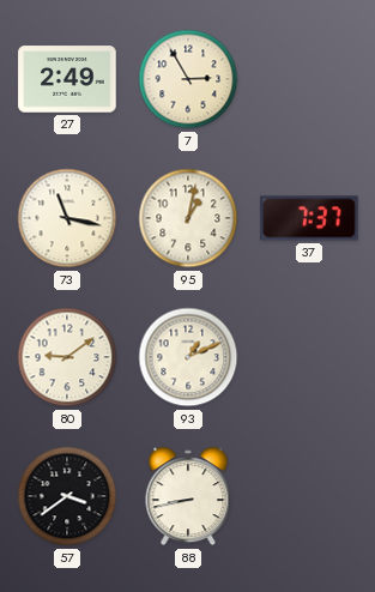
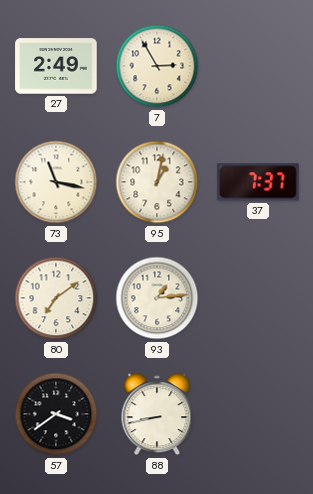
80: 9:09 -> 7:09
93: 1:11 -> 1:14
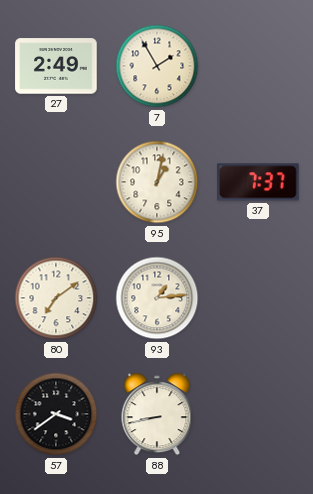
7: 2:55 -> 1:55
73: 11:17 -> none
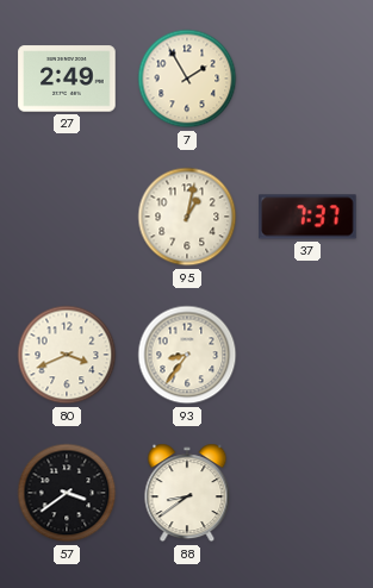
80: 7:09 -> 3:41
93: 1:14 -> 8:36
88: 8:43 -> 8:39
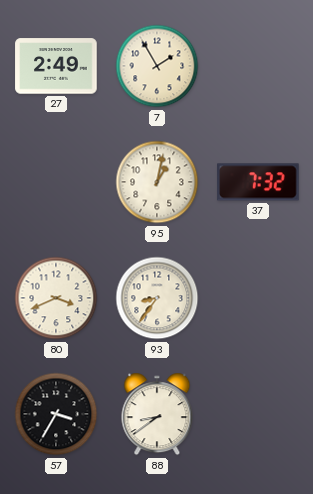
37: 7:37 -> 7:32
57: 3:39 -> 3:35
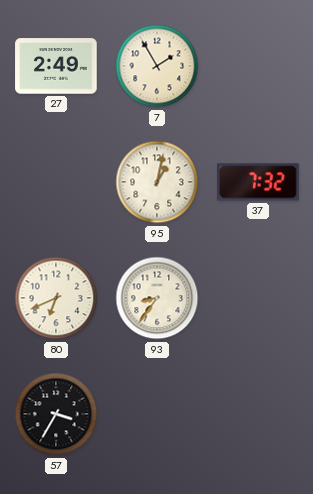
80: 3:41 -> 6:41
88: 8:39 -> none
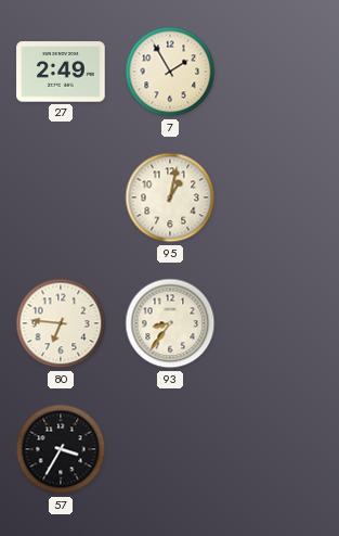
37: 7:32 -> none
80: 6:41 -> 6:46
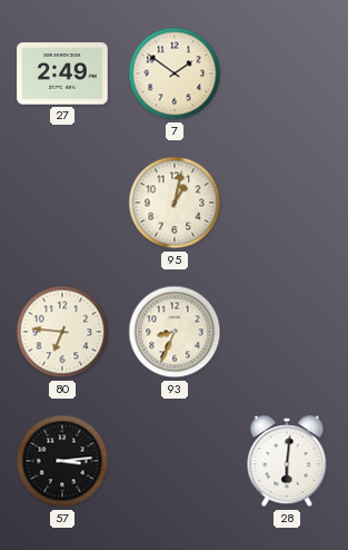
7: 1:55 -> 1:51
93: 8:36 -> 8:34
57: 3:35 -> 3:14
28: none -> 6:01
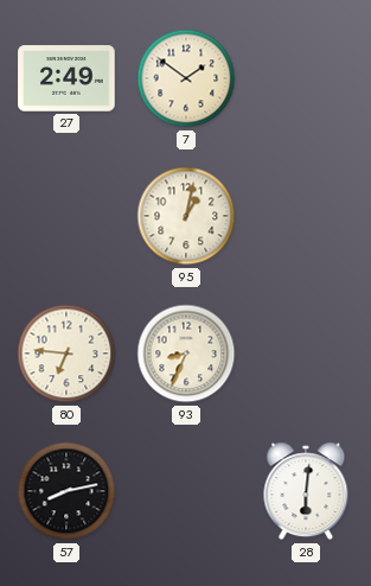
57: 3:14 -> 8:13
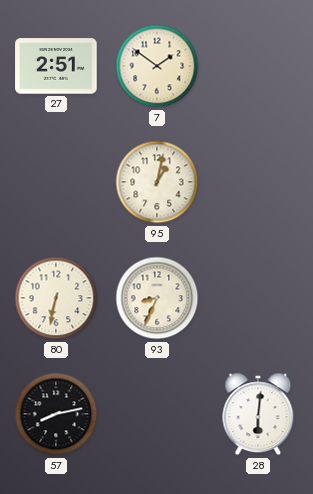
27: 2:49 -> 2:51
80: 6:46 -> 6:32
